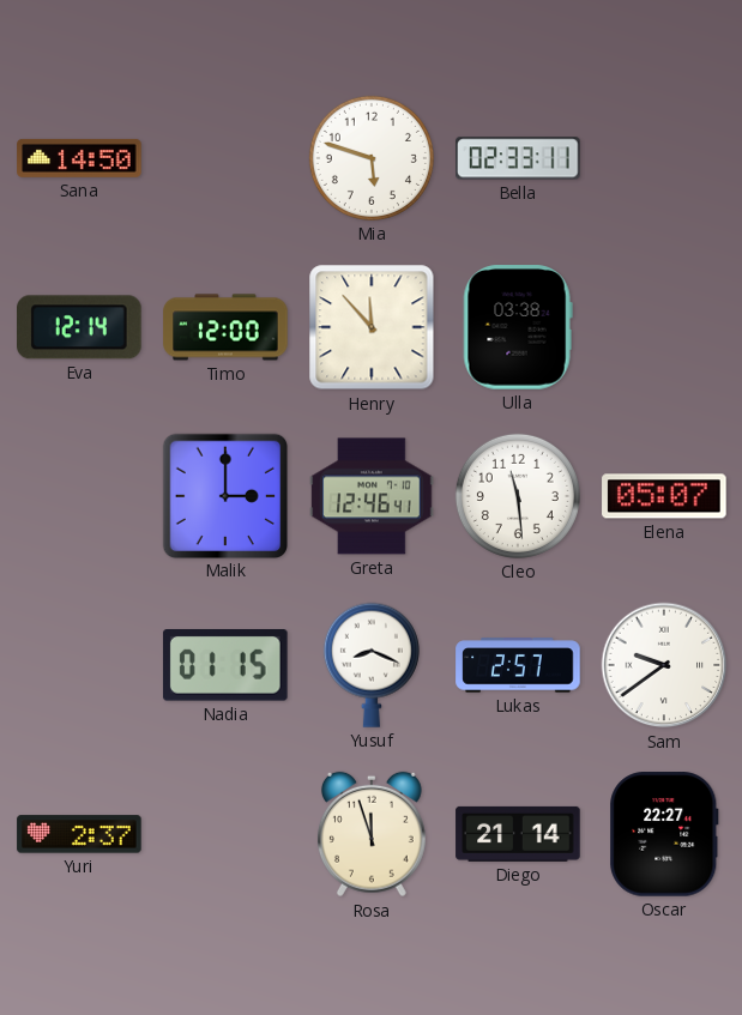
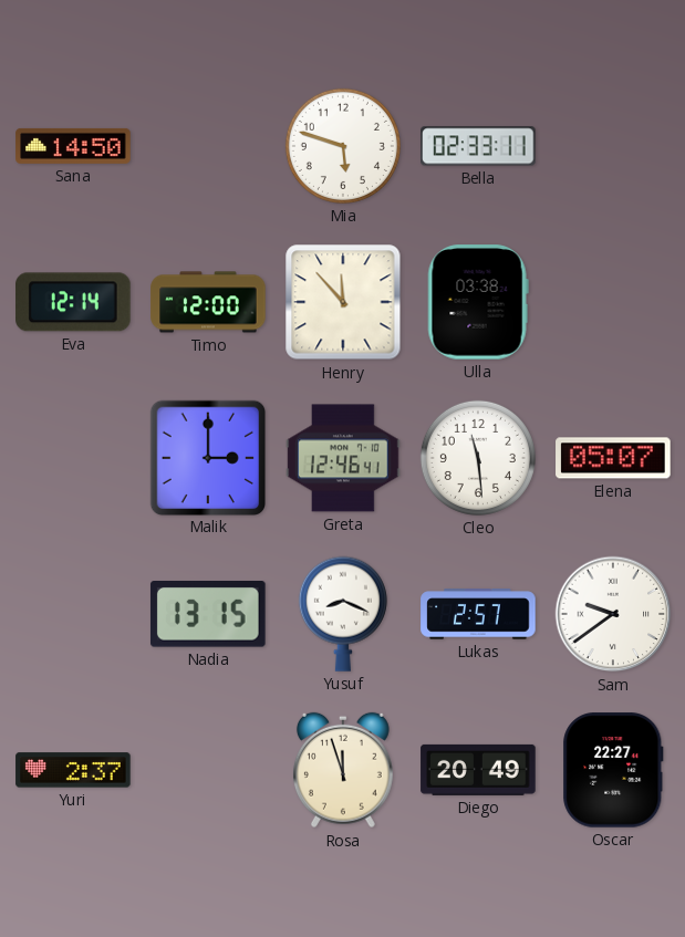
Nadia: 01:15 -> 13:15
Diego: 21:14 -> 20:49
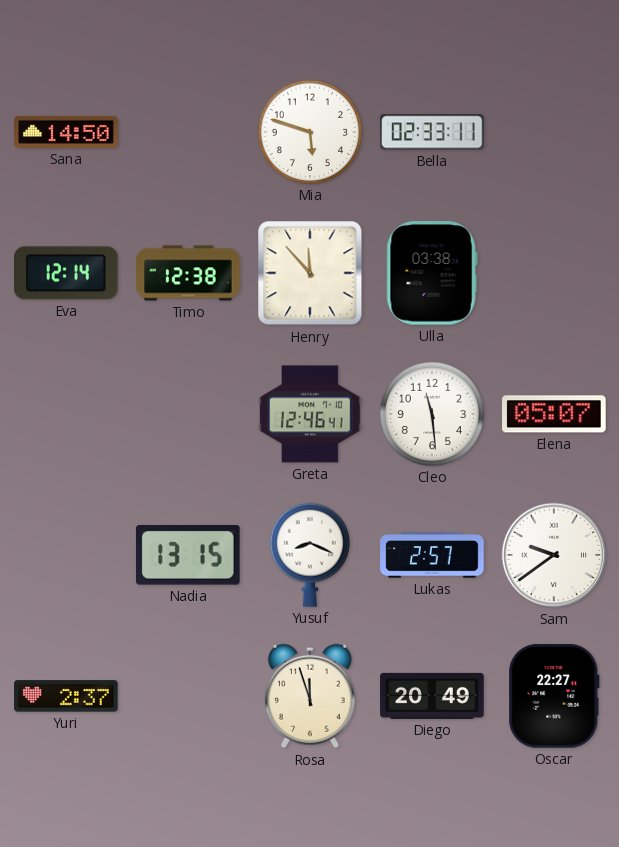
Timo: 12:00 -> 12:38
Malik: 3:00 -> none
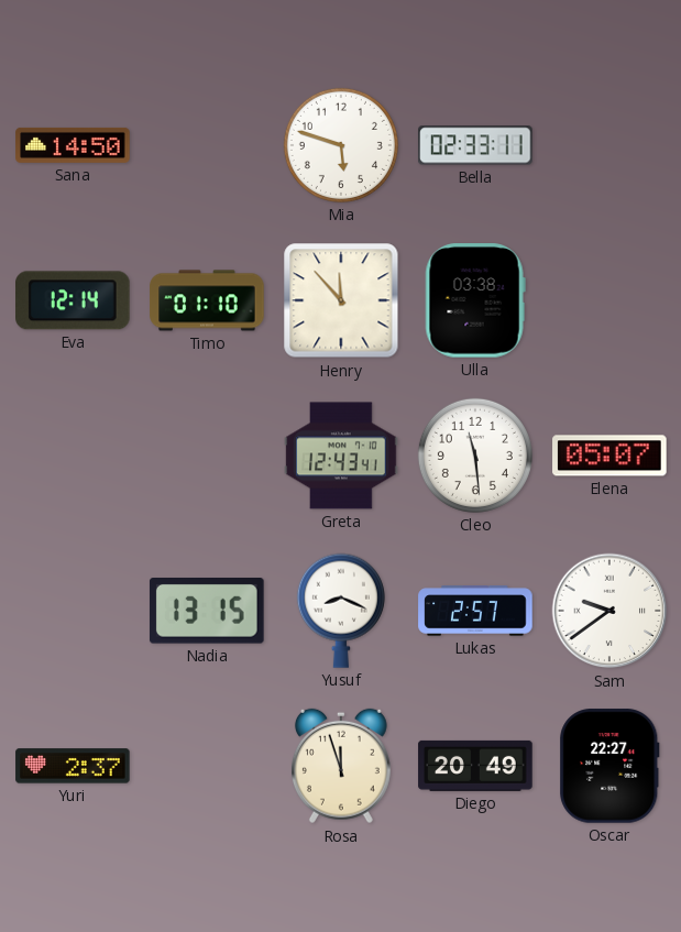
Timo: 12:38 -> 01:10
Greta: 12:46 -> 12:43
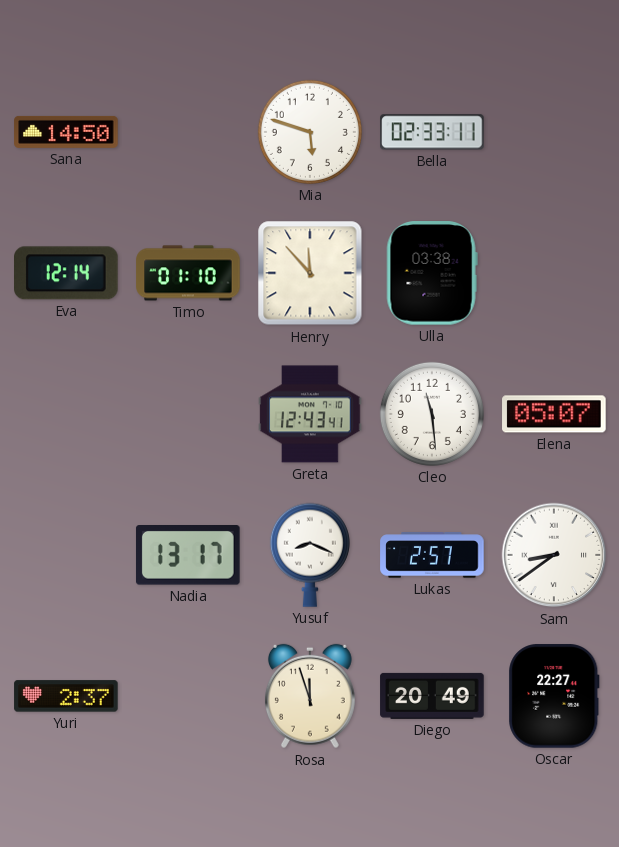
Nadia: 13:15 -> 13:17
Sam: 9:39 -> 8:39
